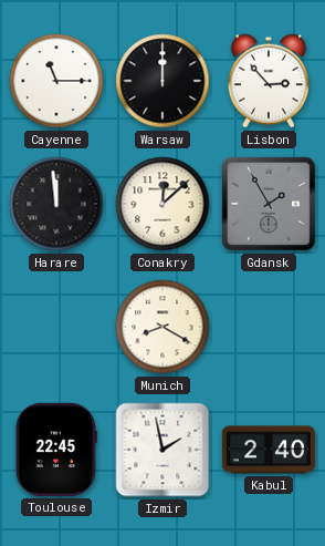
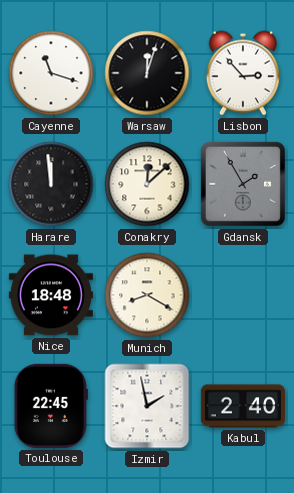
Cayenne: 11:15 -> 11:18
Warsaw: 12:00 -> 12:03
Nice: none -> 18:48
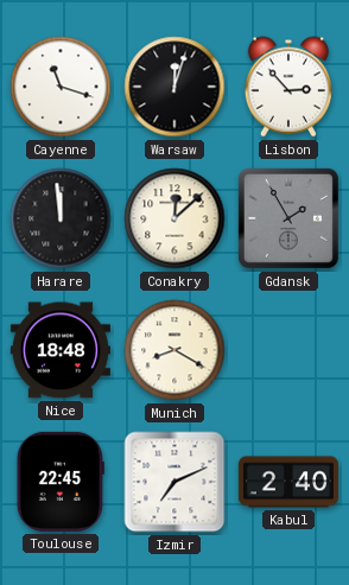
Izmir: 1:58 -> 7:11
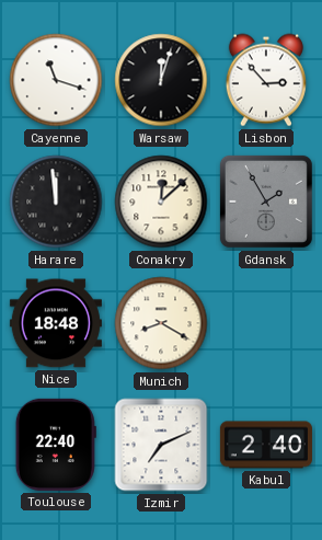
Toulouse: 22:45 -> 22:40
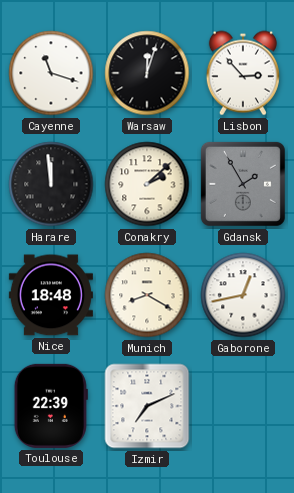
Conakry: 12:08 -> 2:08
Gaborone: none -> 12:43
Toulouse: 22:40 -> 22:39
Kabul: 2:40 -> none
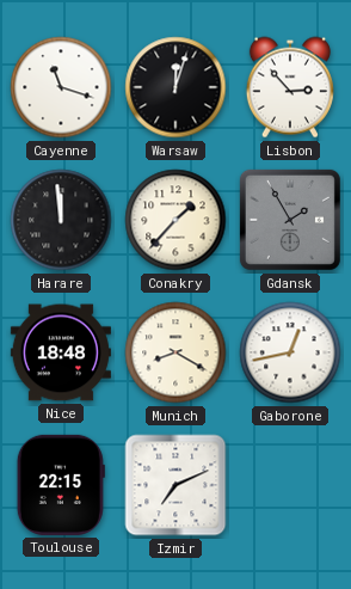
Conakry: 2:08 -> 1:37
Toulouse: 22:39 -> 22:15
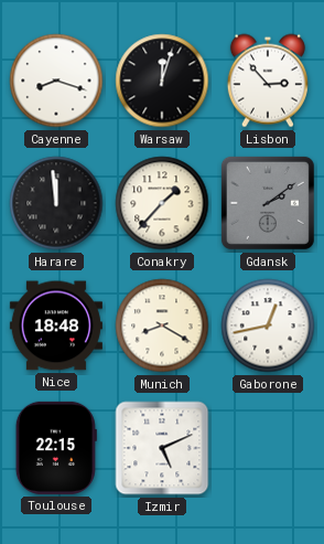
Cayenne: 11:18 -> 8:18
Gdansk: 1:55 -> 2:09
Izmir: 7:11 -> 5:11
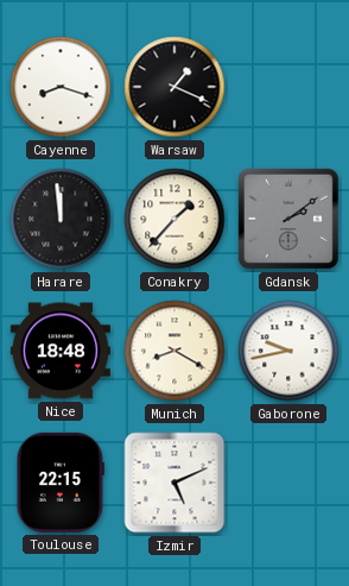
Warsaw: 12:03 -> 1:19
Lisbon: 2:53 -> none
Gaborone: 12:43 -> 9:43
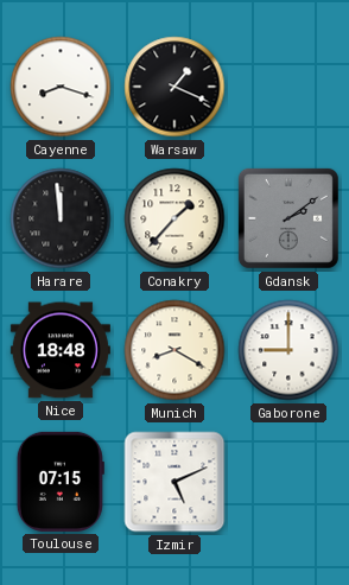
Gaborone: 9:43 -> 9:00
Toulouse: 22:15 -> 07:15
